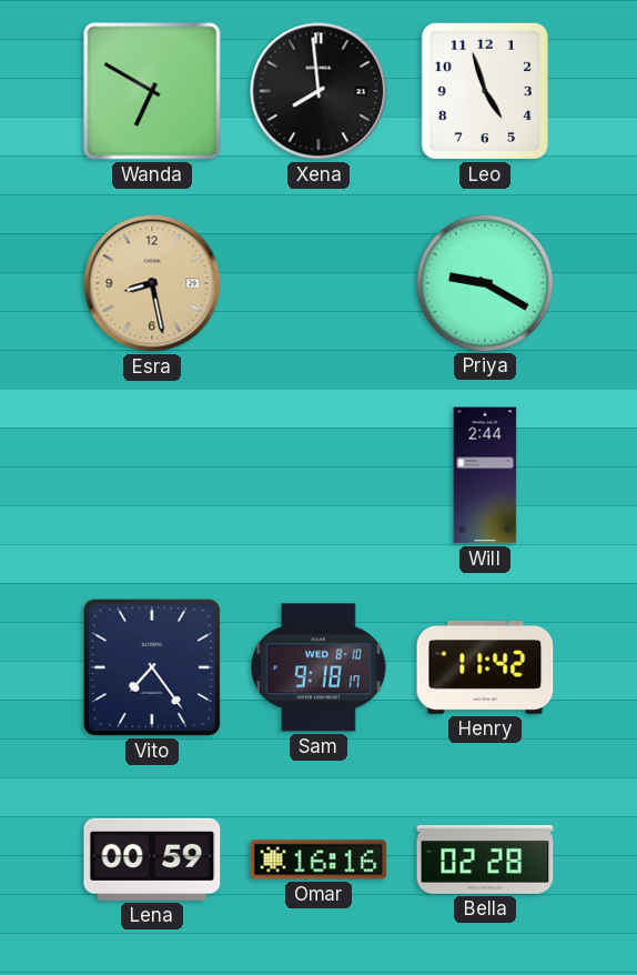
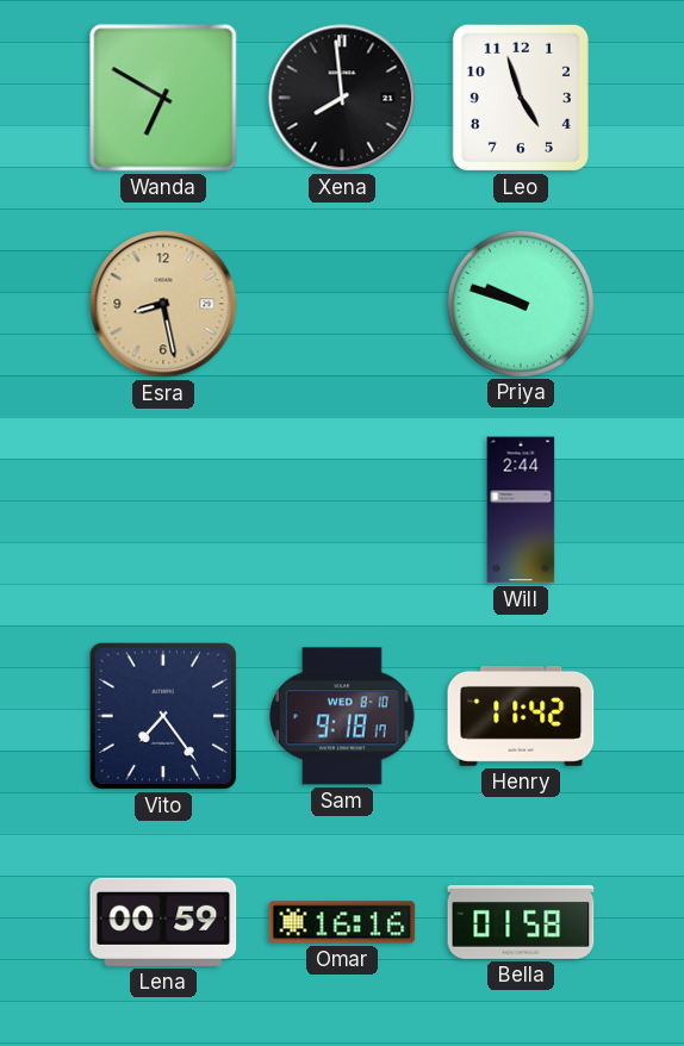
Priya: 9:20 -> 9:48
Bella: 02:28 -> 01:58
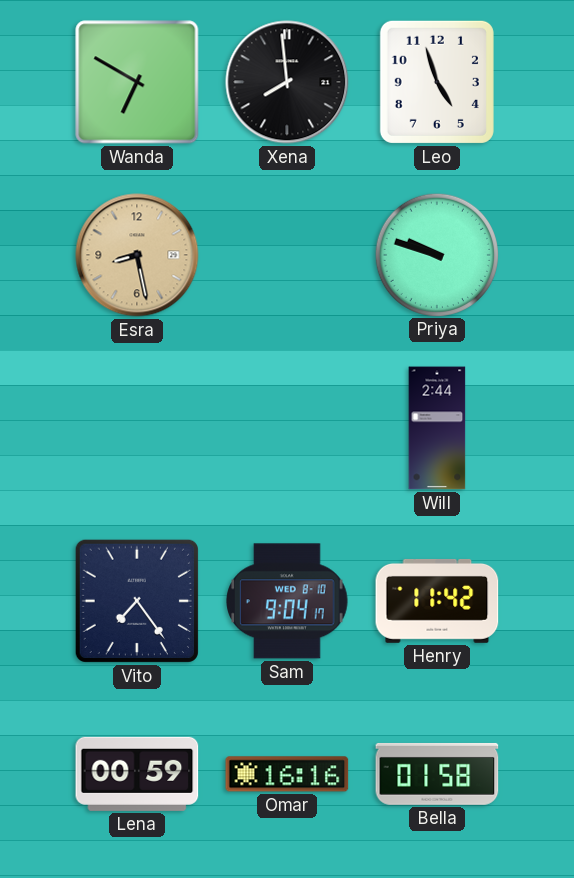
Sam: 9:18 -> 9:04
